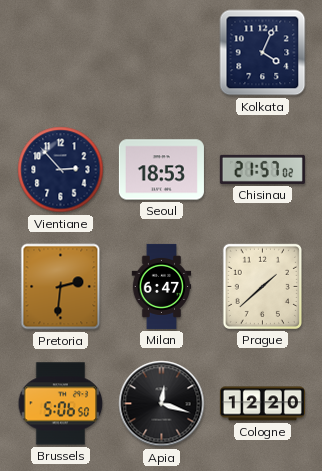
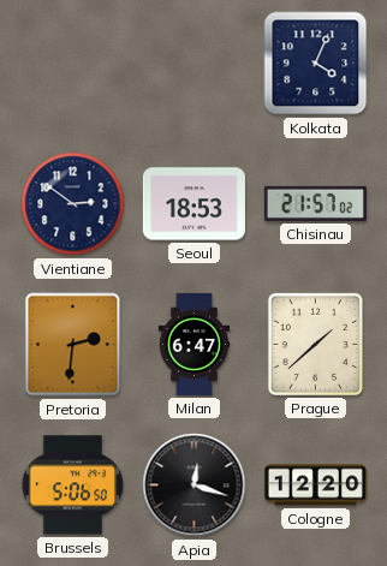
Vientiane: 2:53 -> 2:51
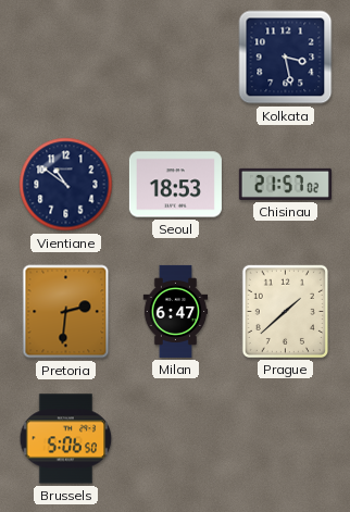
Kolkata: 4:04 -> 3:28
Vientiane: 2:51 -> 10:51
Apia: 12:18 -> none
Cologne: 12:20 -> none
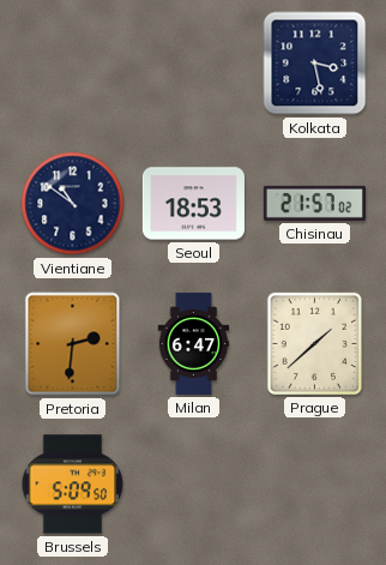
Brussels: 5:06 -> 5:09
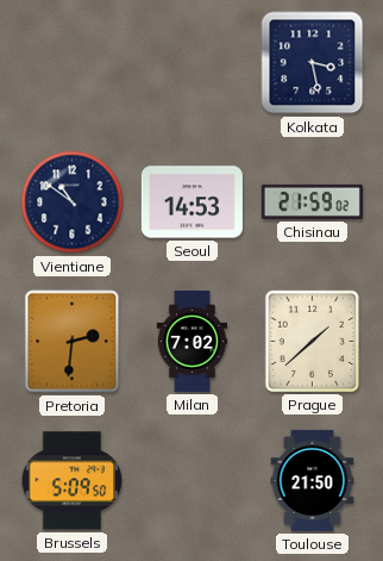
Seoul: 18:53 -> 14:53
Chisinau: 21:57 -> 21:59
Milan: 6:47 -> 7:02
Toulouse: none -> 21:50
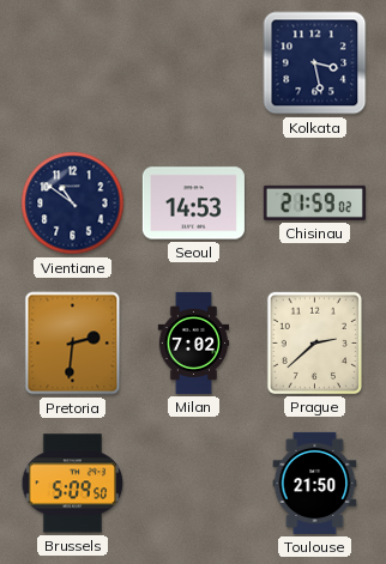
Prague: 1:38 -> 2:38
